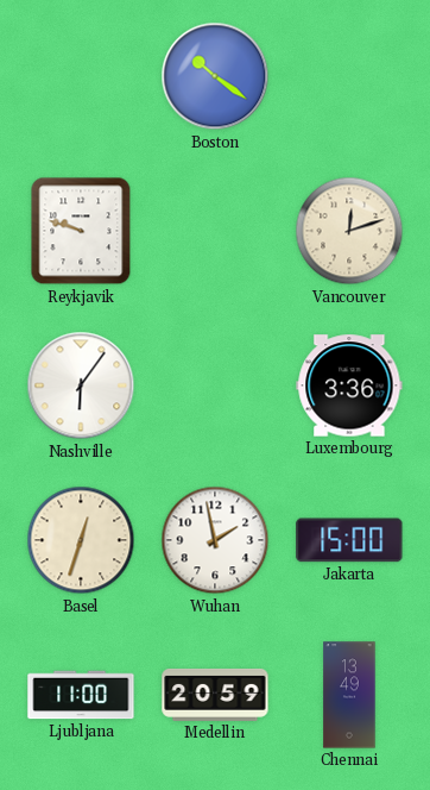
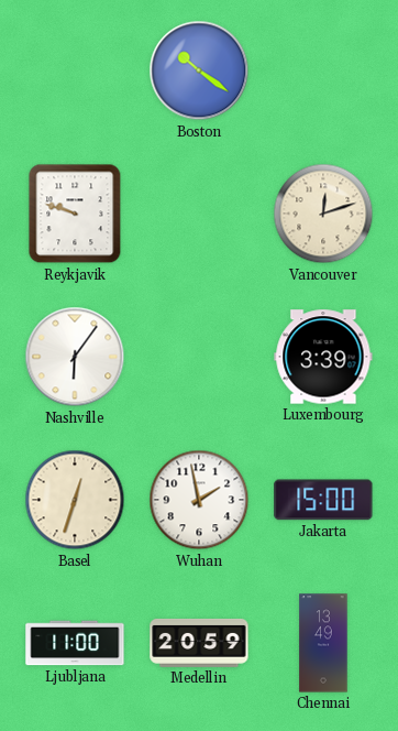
Luxembourg: 3:36 -> 3:39
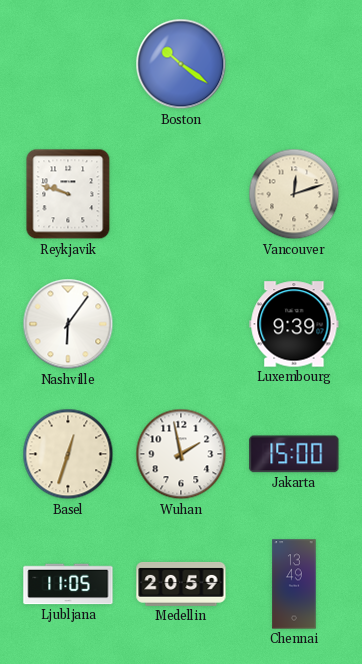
Luxembourg: 3:39 -> 9:39
Ljubljana: 11:00 -> 11:05
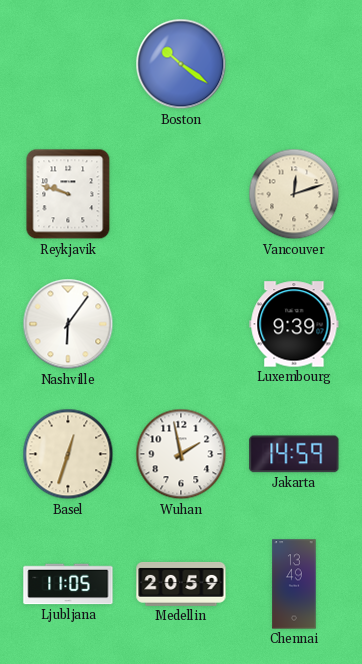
Jakarta: 15:00 -> 14:59
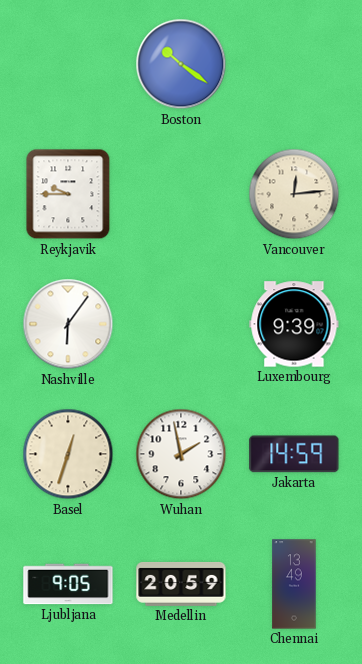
Reykjavik: 9:48 -> 9:45
Vancouver: 12:12 -> 12:14
Ljubljana: 11:05 -> 9:05
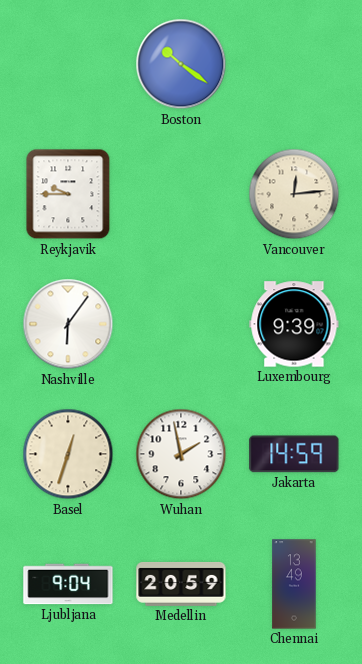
Ljubljana: 9:05 -> 9:04
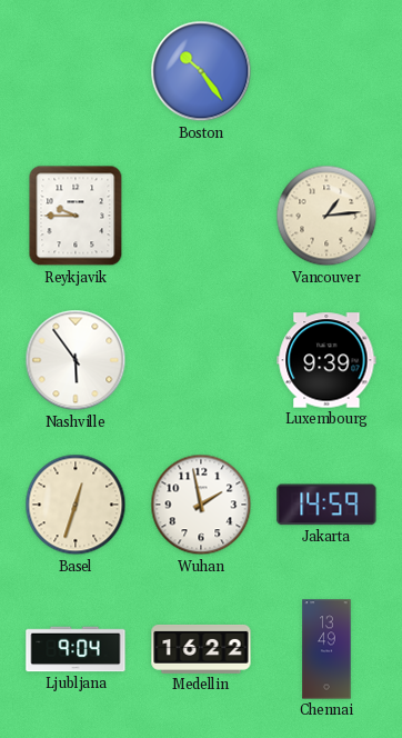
Boston: 10:21 -> 10:24
Vancouver: 12:14 -> 1:14
Nashville: 6:06 -> 5:54
Medellin: 20:59 -> 16:22
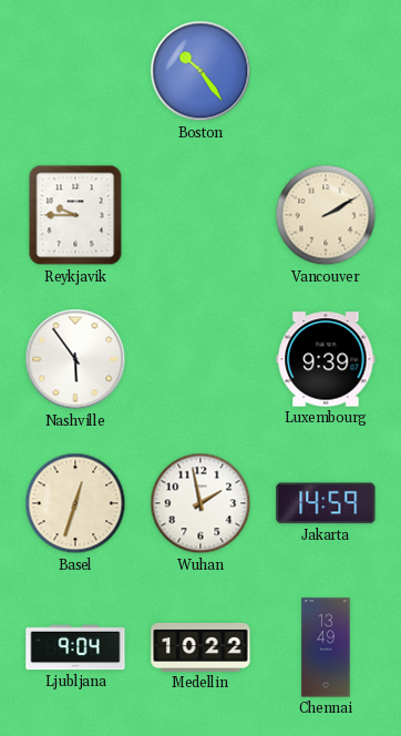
Vancouver: 1:14 -> 2:10
Medellin: 16:22 -> 10:22
